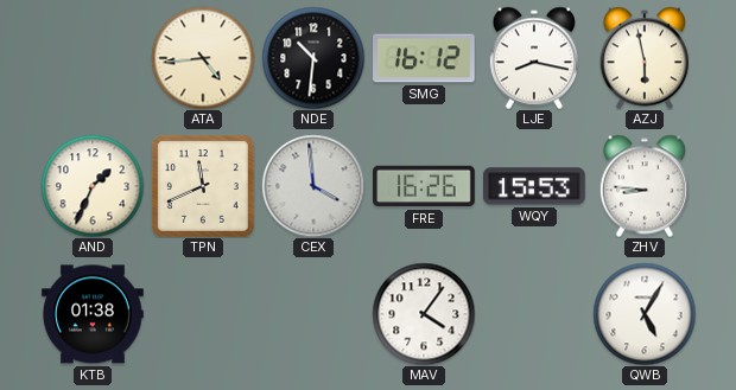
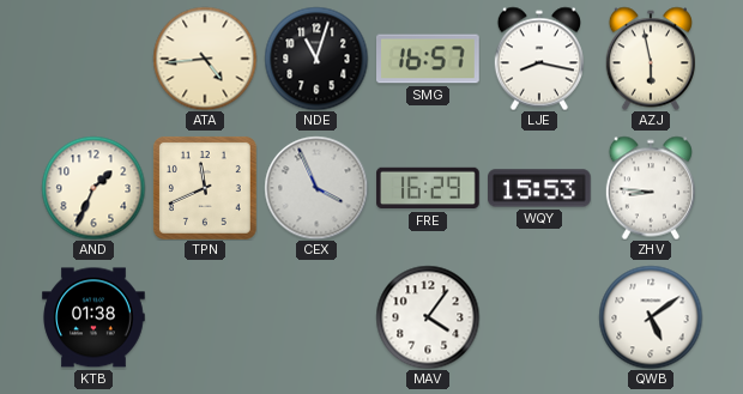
NDE: 10:31 -> 11:03
SMG: 16:12 -> 16:57
CEX: 3:59 -> 3:56
FRE: 16:26 -> 16:29
QWB: 5:05 -> 5:09
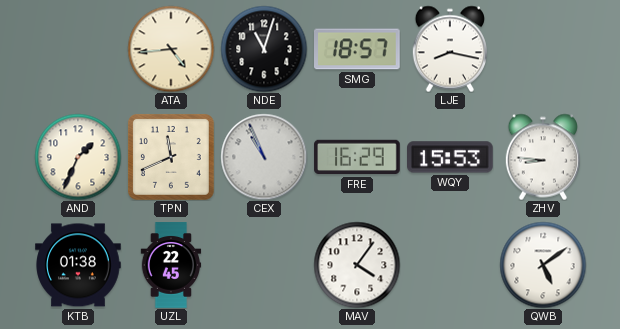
SMG: 16:57 -> 18:57
AZJ: 5:58 -> none
CEX: 3:56 -> 10:56
UZL: none -> 22:45
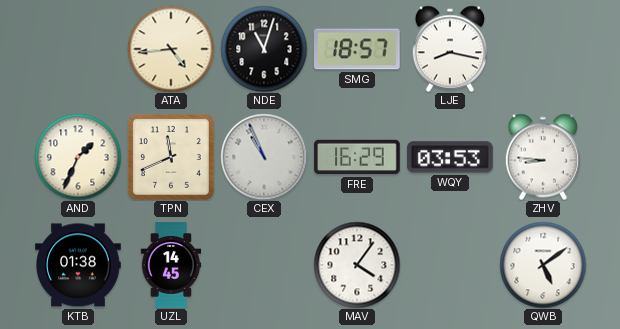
WQY: 15:53 -> 03:53
UZL: 22:45 -> 14:45
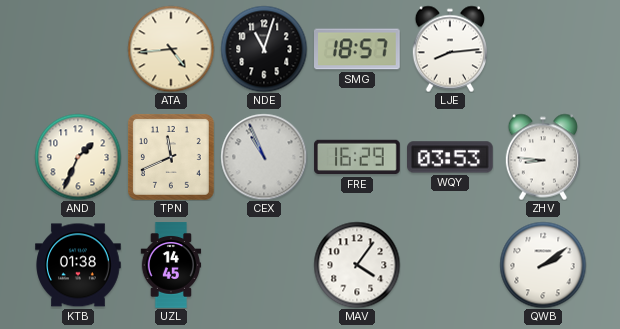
LJE: 8:17 -> 8:14
QWB: 5:09 -> 2:09
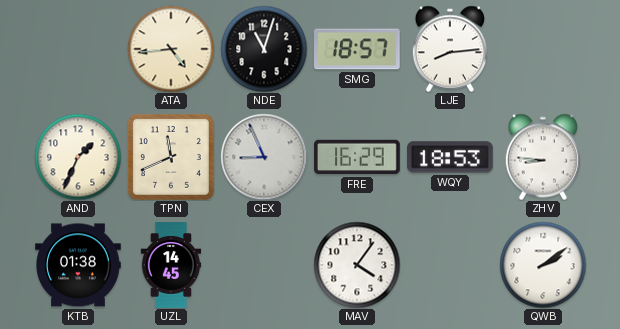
CEX: 10:56 -> 8:56
WQY: 03:53 -> 18:53
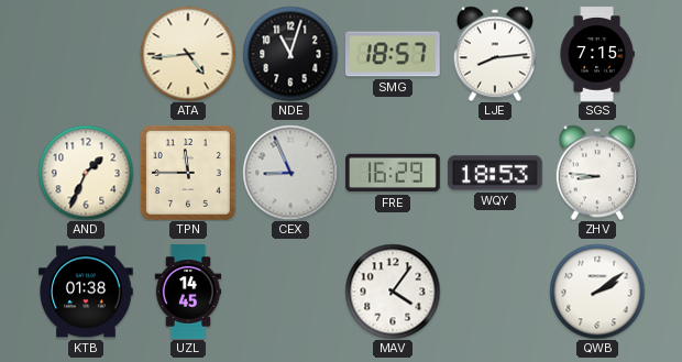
SGS: none -> 7:15
TPN: 11:41 -> 11:45
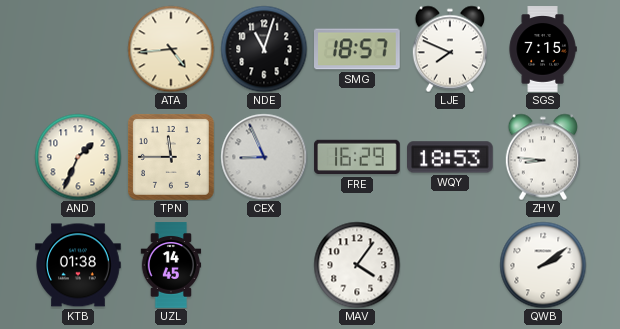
LJE: 8:14 -> 7:49
